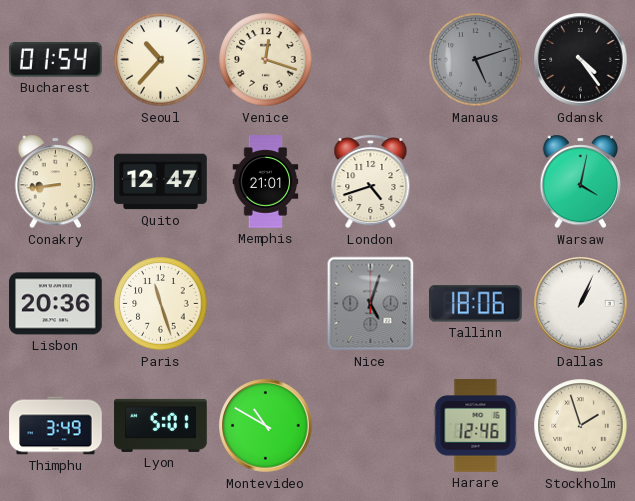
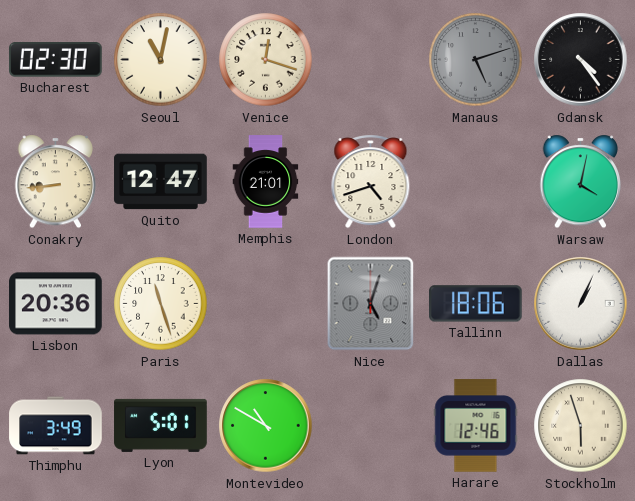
Bucharest: 01:54 -> 02:30
Seoul: 10:37 -> 11:02
Stockholm: 1:57 -> 5:57
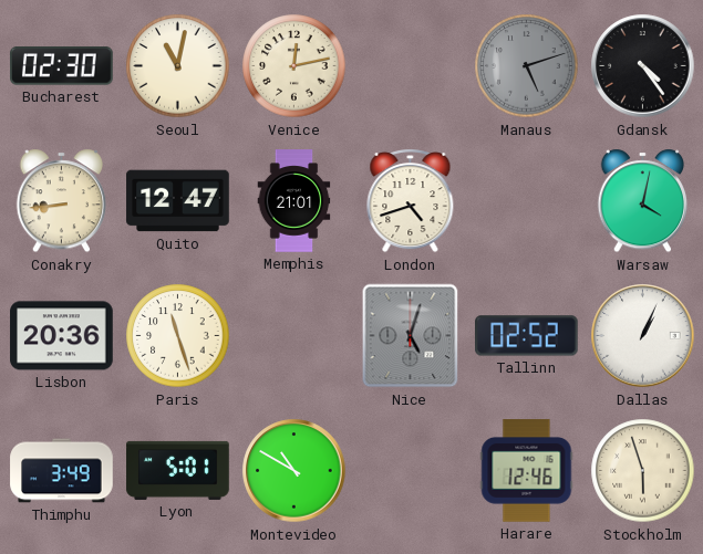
Venice: 12:18 -> 12:13
Tallinn: 18:06 -> 02:52
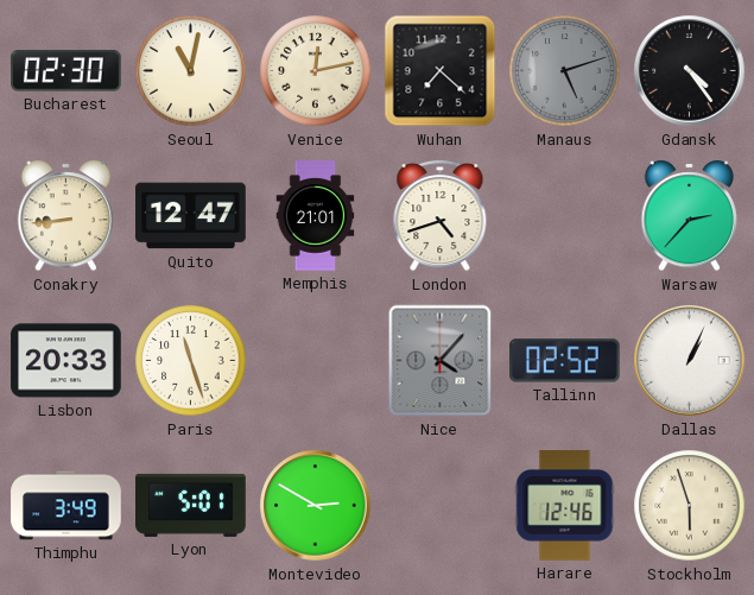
Wuhan: none -> 7:22
Warsaw: 4:02 -> 2:37
Lisbon: 20:36 -> 20:33
Nice: 5:03 -> 4:07
Montevideo: 10:50 -> 2:50
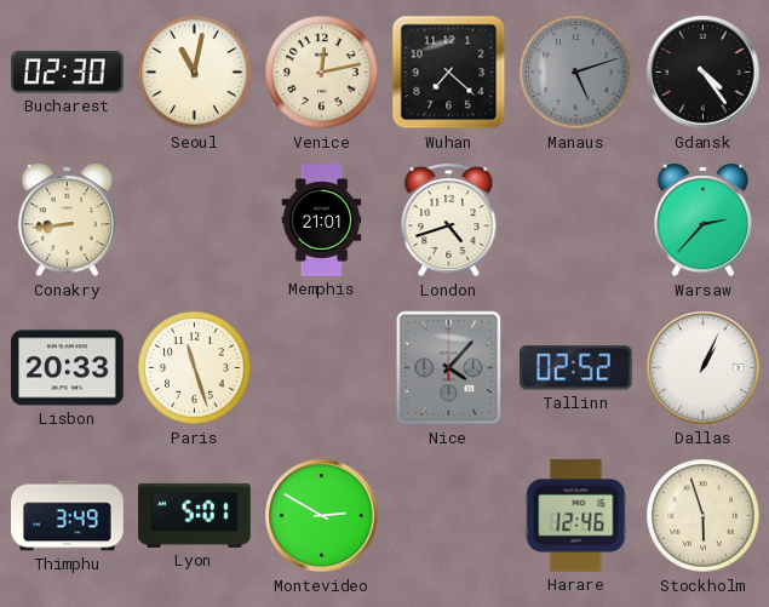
Quito: 12:47 -> none
